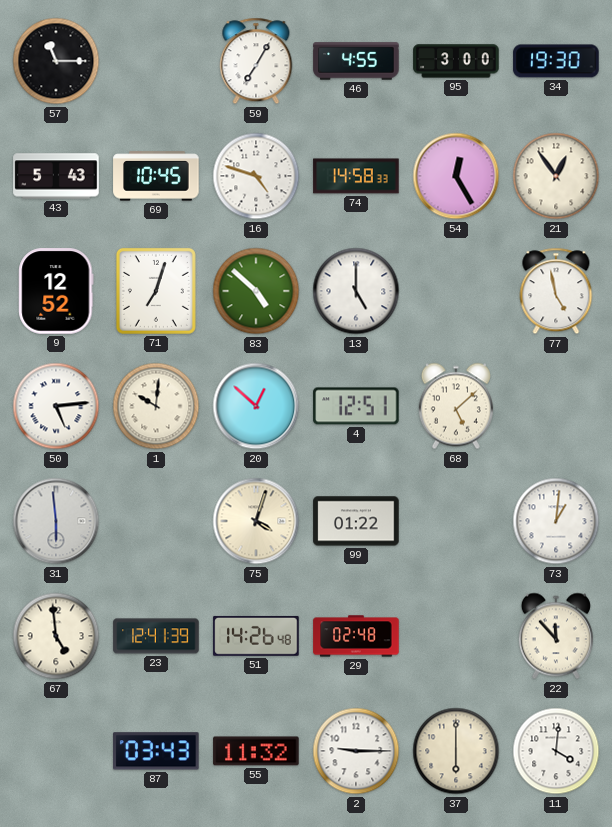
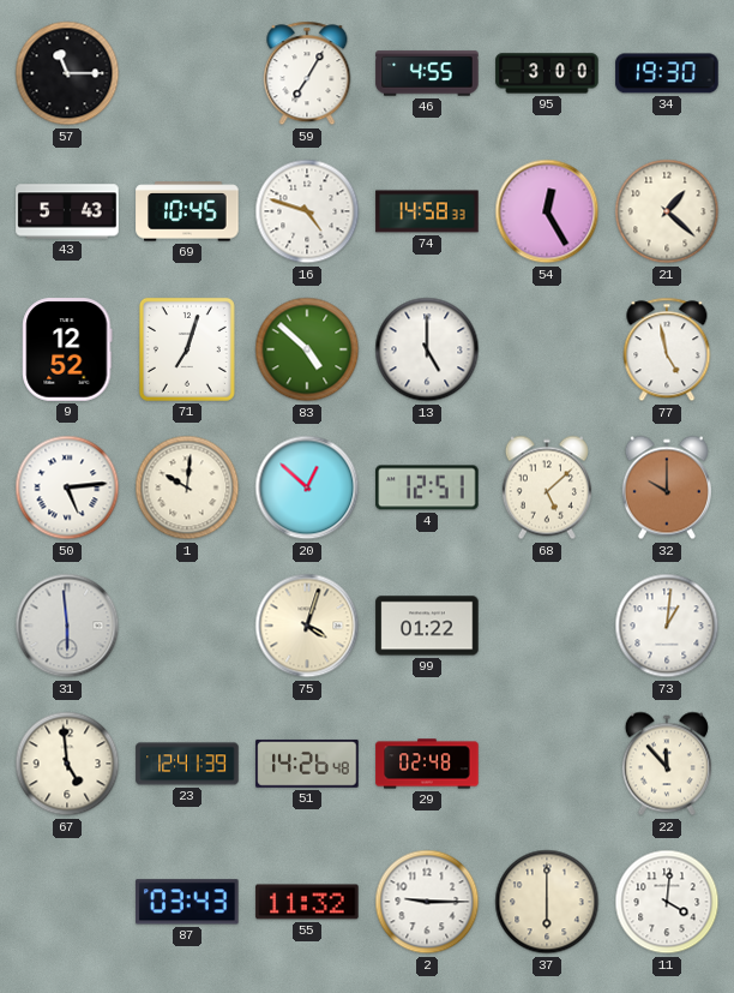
21: 12:54 -> 1:22
32: none -> 10:00
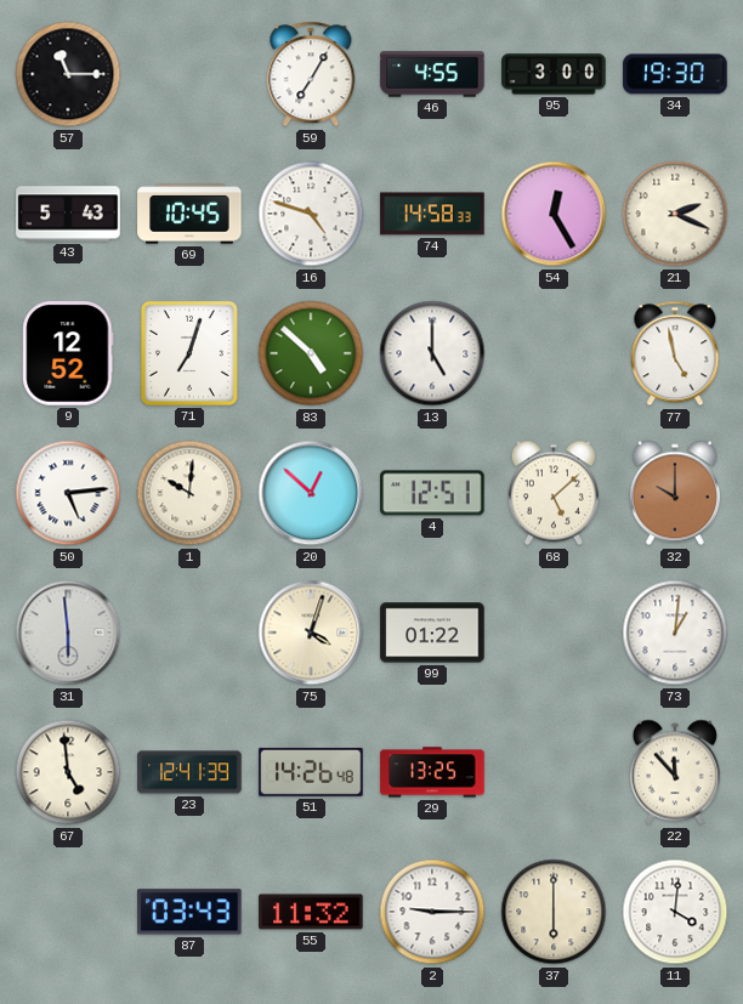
21: 1:22 -> 2:19
29: 02:48 -> 13:25
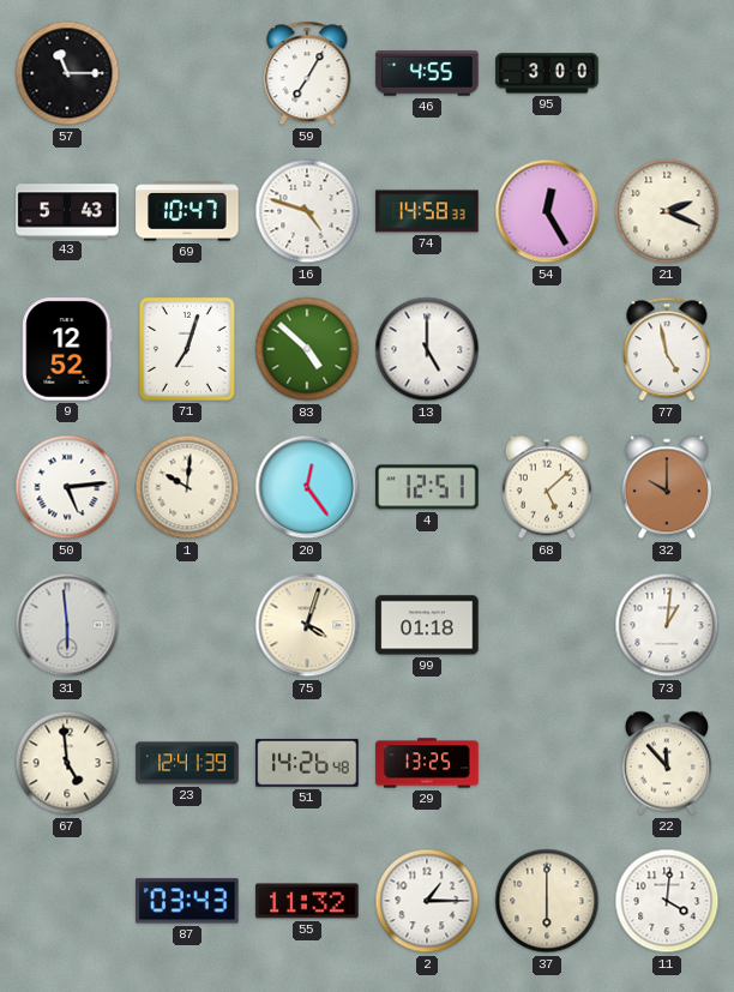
34: 19:30 -> none
69: 10:45 -> 10:47
20: 12:52 -> 12:24
99: 01:22 -> 01:18
2: 9:15 -> 1:15
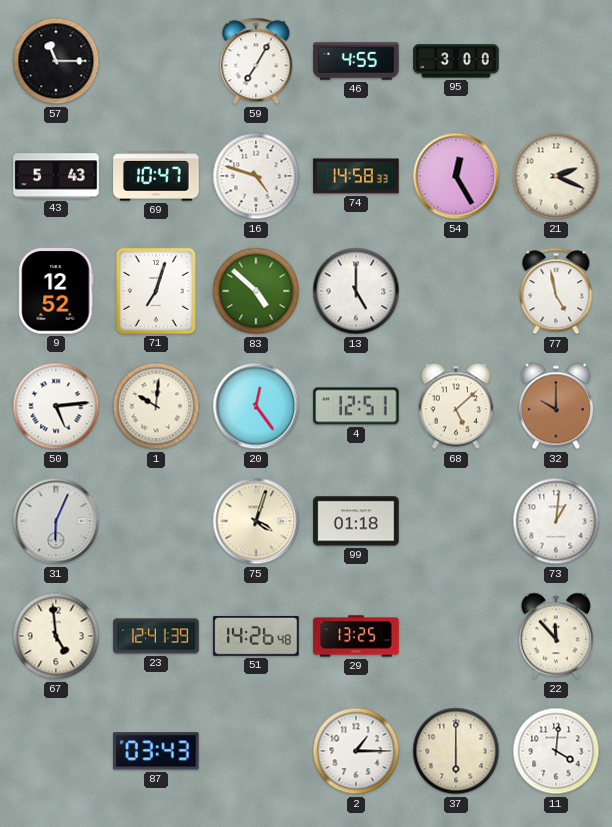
31: 5:59 -> 6:04
55: 11:32 -> none
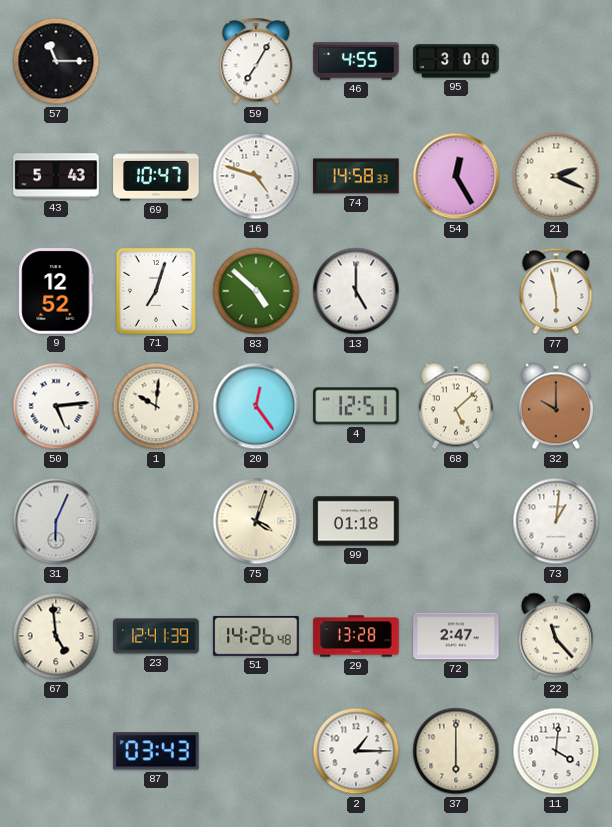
77: 4:58 -> 5:58
29: 13:25 -> 13:28
72: none -> 2:47
22: 11:53 -> 11:23
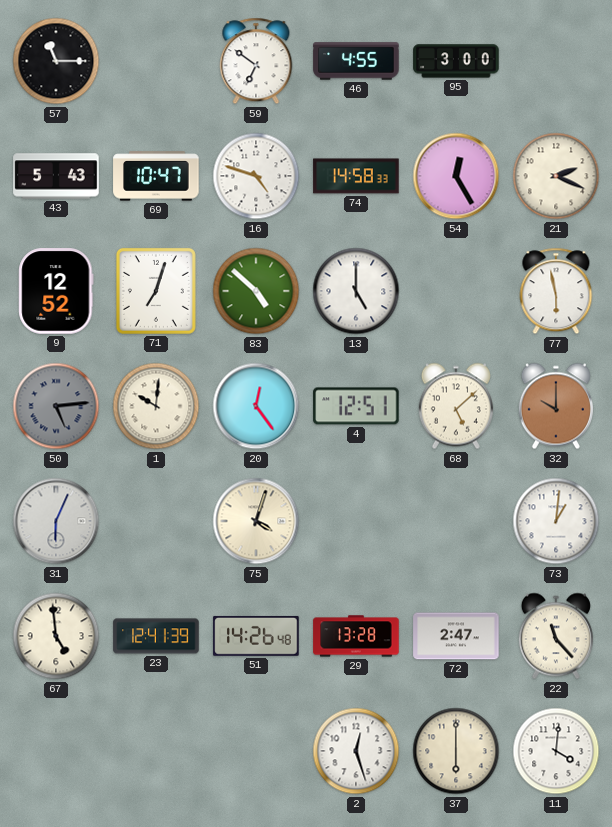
59: 7:05 -> 6:51
50 dial: white -> grey
99: 01:18 -> none
87: 03:43 -> none
2: 1:15 -> 12:27
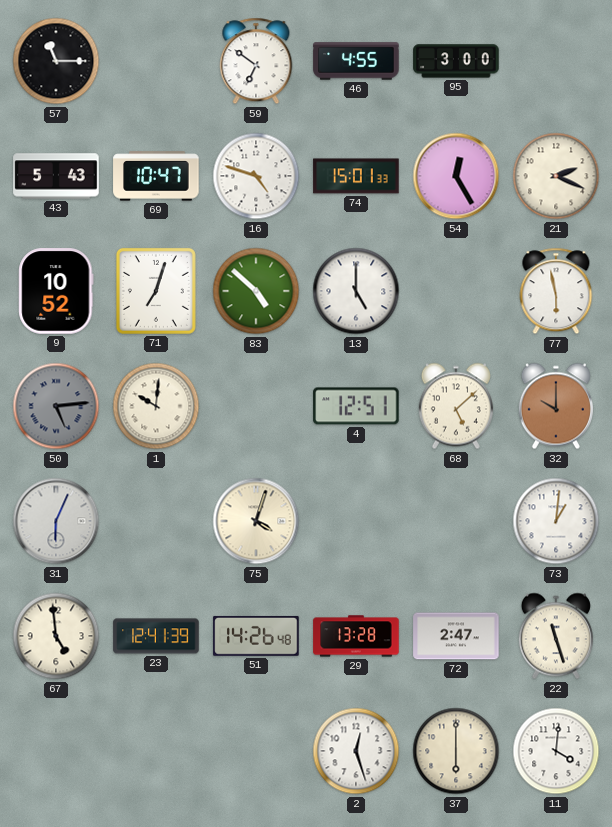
74: 14:58 -> 15:01
9: 12:52 -> 10:52
20: 12:24 -> none
22: 11:23 -> 11:27
